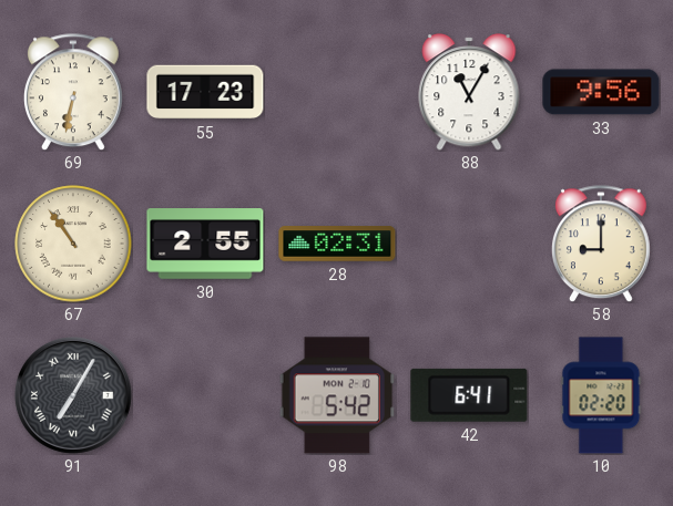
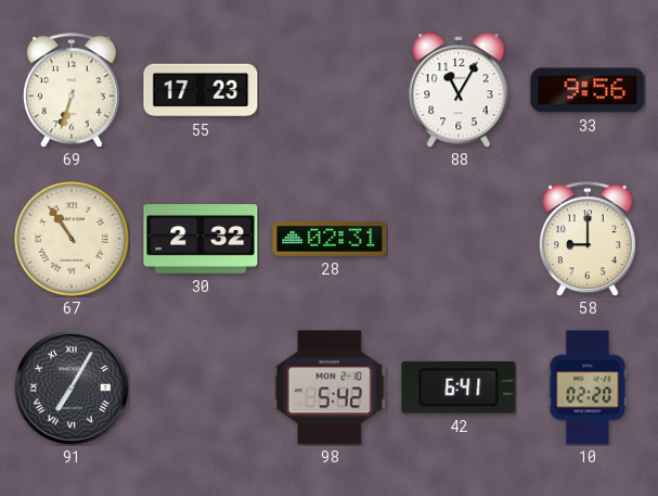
69: 6:32 -> 6:33
30: 2:55 -> 2:32
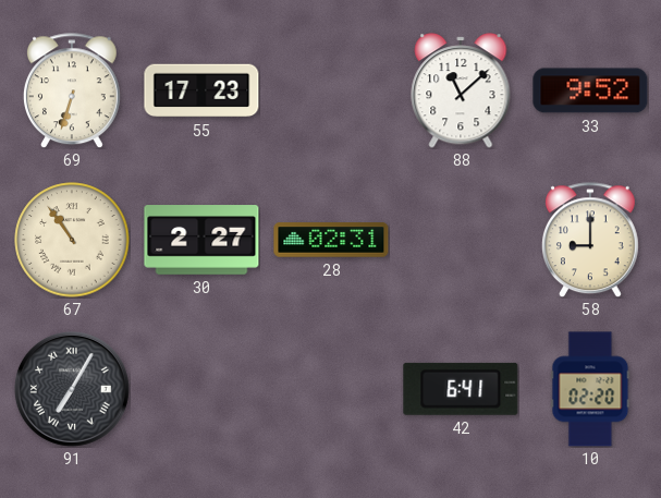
88: 11:05 -> 11:08
33: 9:56 -> 9:52
30: 2:32 -> 2:27
98: 5:42 -> none
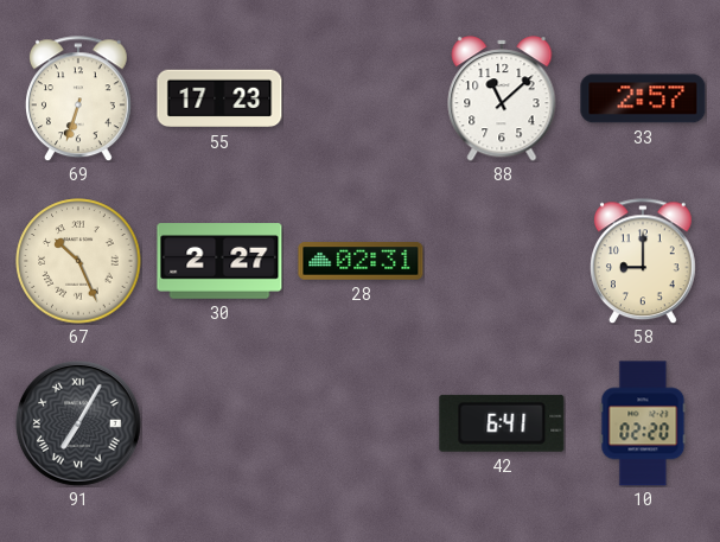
33: 9:52 -> 2:57
67: 10:54 -> 10:26
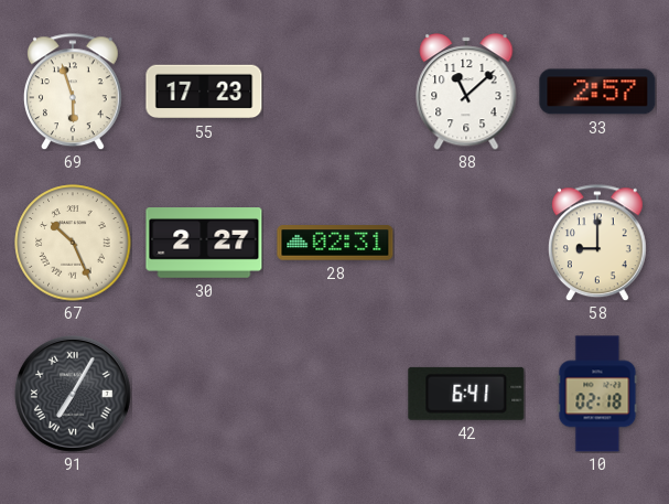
69: 6:33 -> 5:57
10: 02:20 -> 02:18
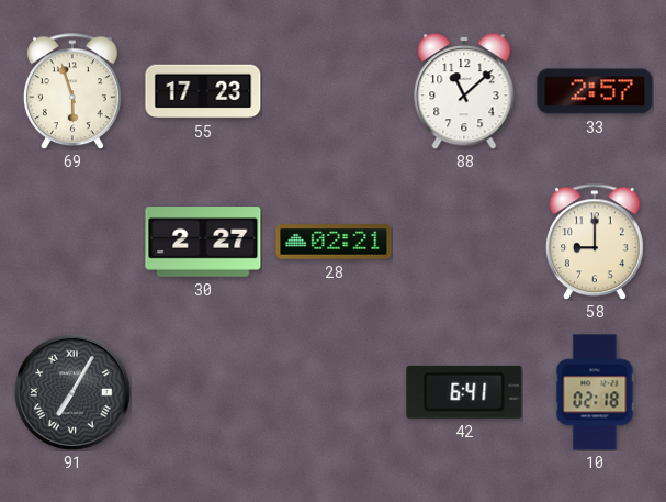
67: 10:26 -> none
28: 02:31 -> 02:21
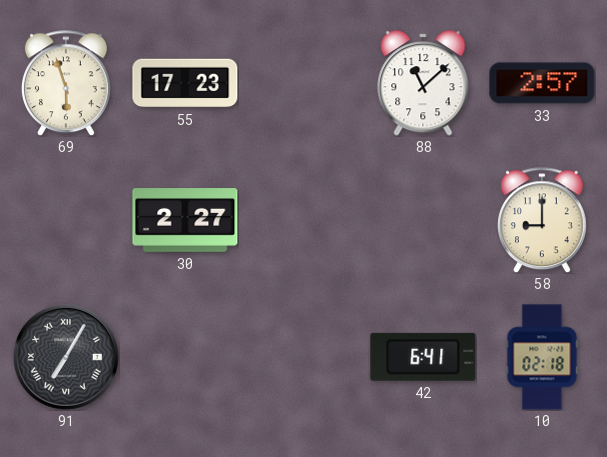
28: 02:21 -> none
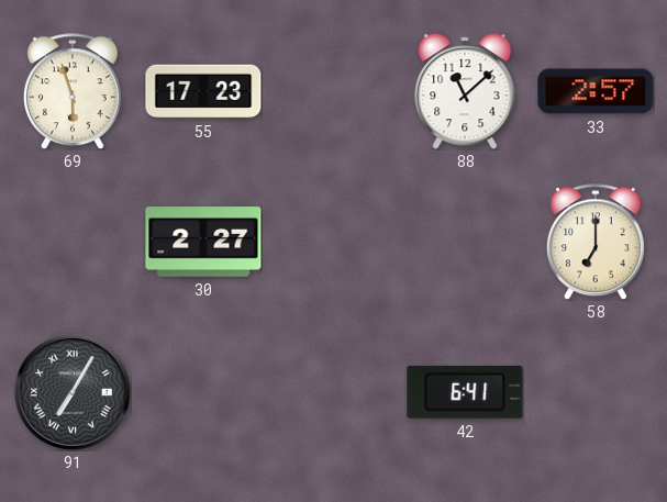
58: 9:00 -> 7:00
10: 02:18 -> none
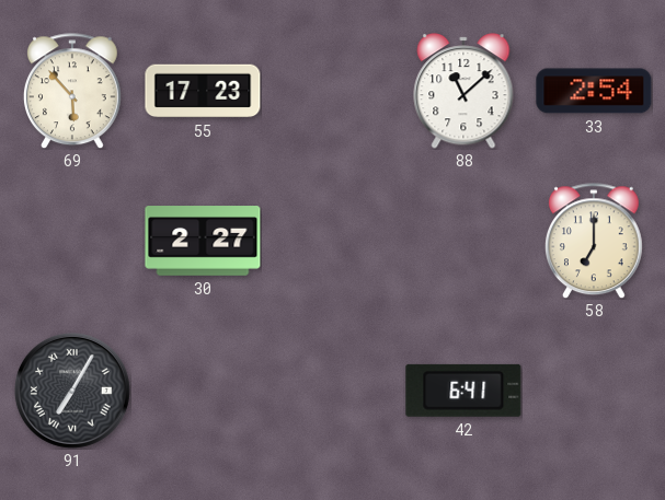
69: 5:57 -> 5:53
33: 2:57 -> 2:54
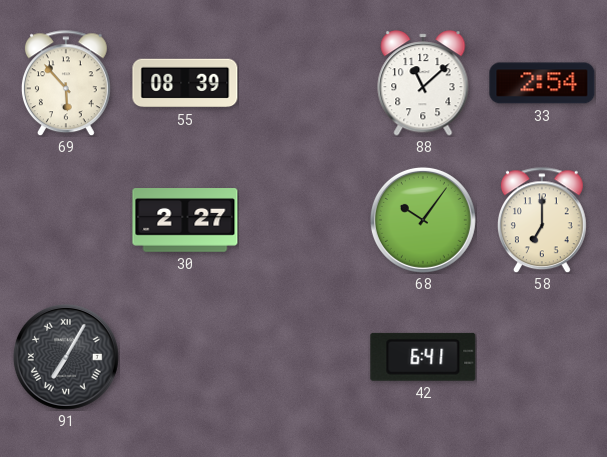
55: 17:23 -> 08:39
68: none -> 10:06
